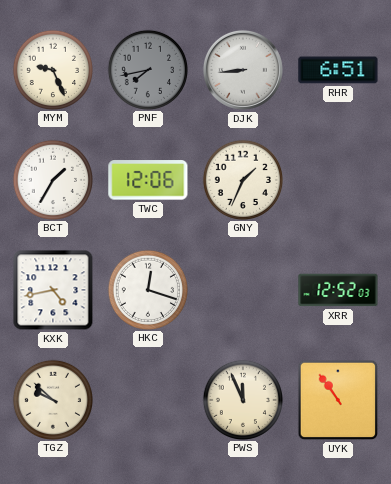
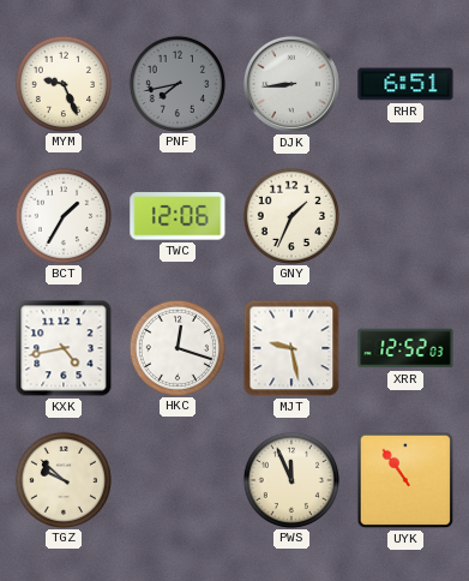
MJT: none -> 9:28
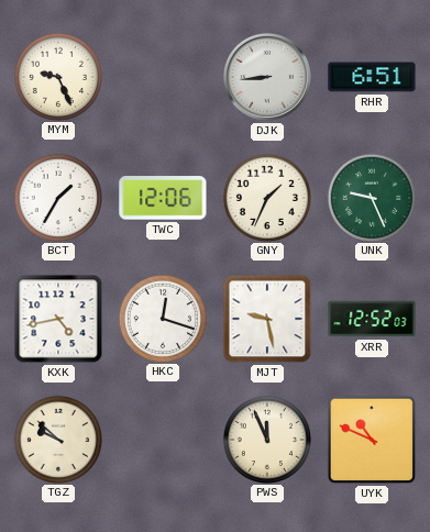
PNF: 7:43 -> none
UNK: none -> 9:26
UYK: 10:54 -> 10:49
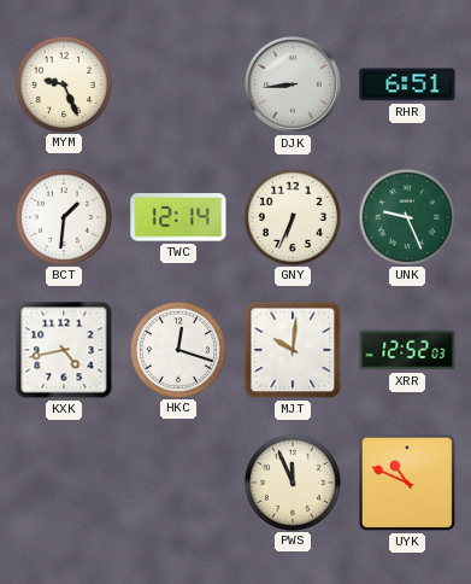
BCT: 1:35 -> 1:31
TWC: 12:06 -> 12:14
GNY: 1:34 -> 6:34
MJT: 9:28 -> 10:01
TGZ: 9:52 -> none
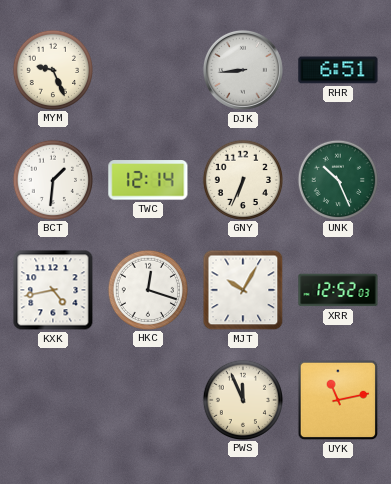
UNK: 9:26 -> 10:26
MJT: 10:01 -> 10:05
UYK: 10:49 -> 11:13
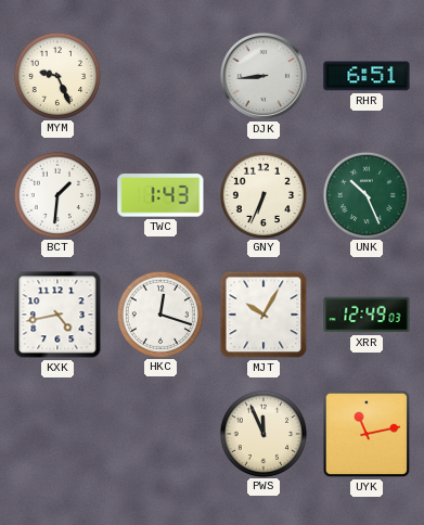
TWC: 12:14 -> 1:43
XRR: 12:52 -> 12:49
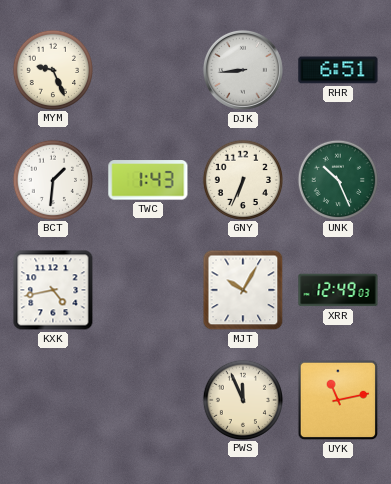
HKC: 12:18 -> none
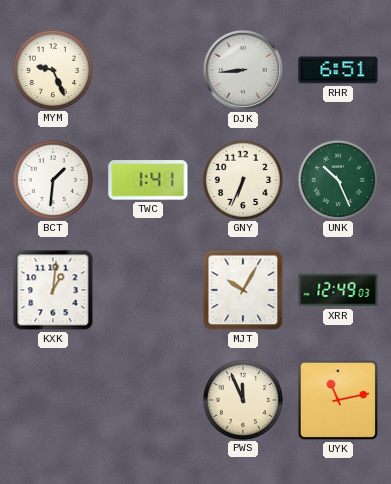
TWC: 1:43 -> 1:41
KXK: 4:43 -> 1:01
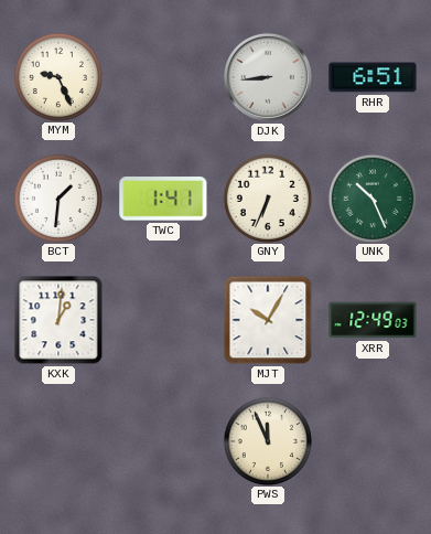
UYK: 11:13 -> none
